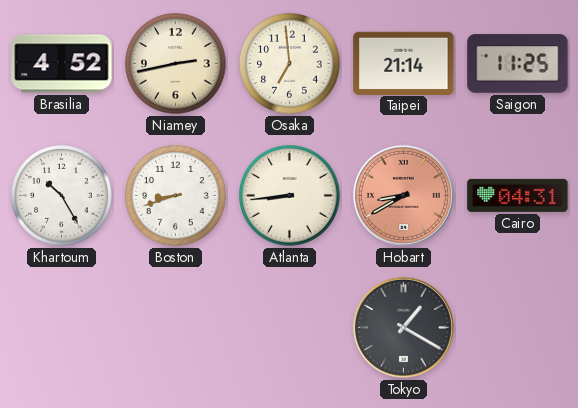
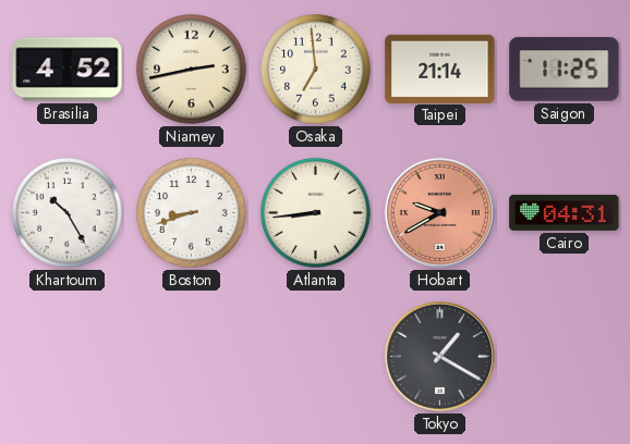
Hobart: 8:40 -> 9:40
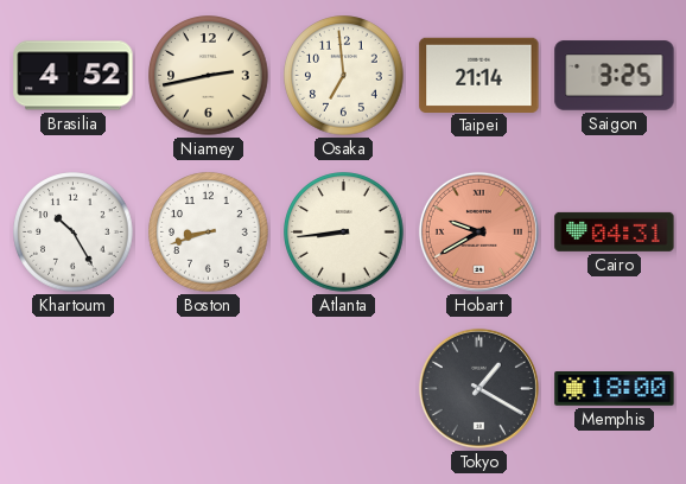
Saigon: 11:25 -> 3:25
Memphis: none -> 18:00
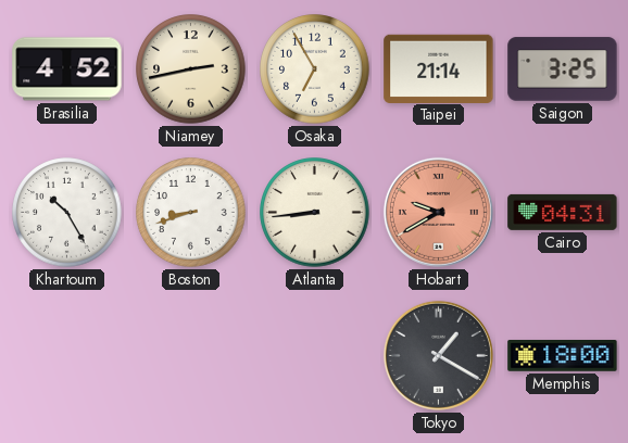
Osaka: 6:59 -> 6:55
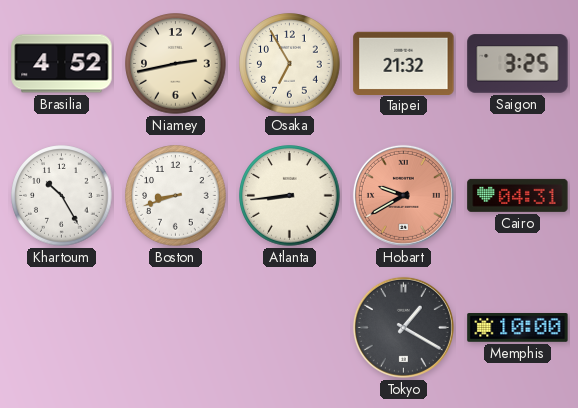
Taipei: 21:14 -> 21:32
Memphis: 18:00 -> 10:00
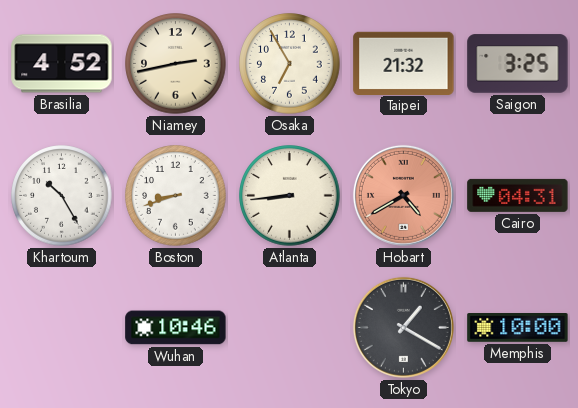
Hobart: 9:40 -> 4:40
Wuhan: none -> 10:46
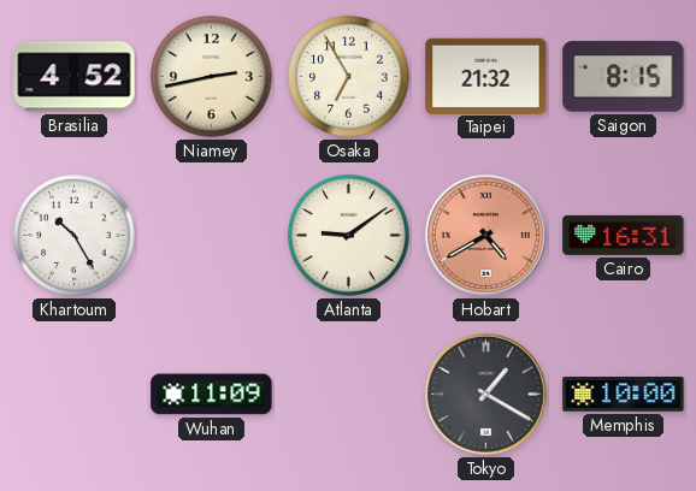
Saigon: 3:25 -> 8:15
Boston: 8:42 -> none
Atlanta: 8:44 -> 9:09
Cairo: 04:31 -> 16:31
Wuhan: 10:46 -> 11:09
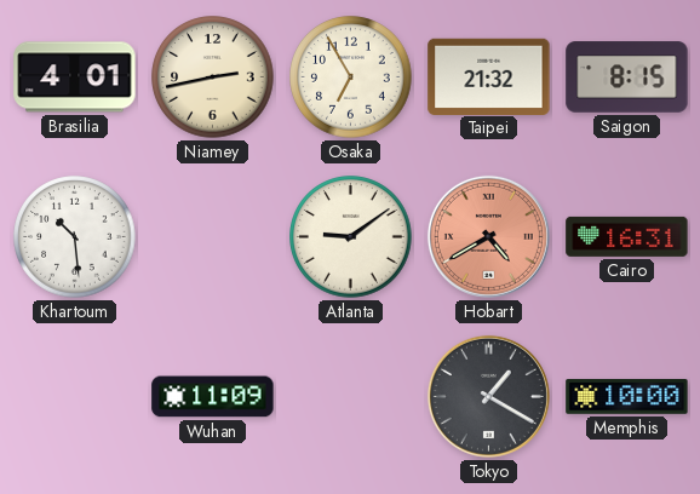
Brasilia: 4:52 -> 4:01
Khartoum: 10:25 -> 10:29
